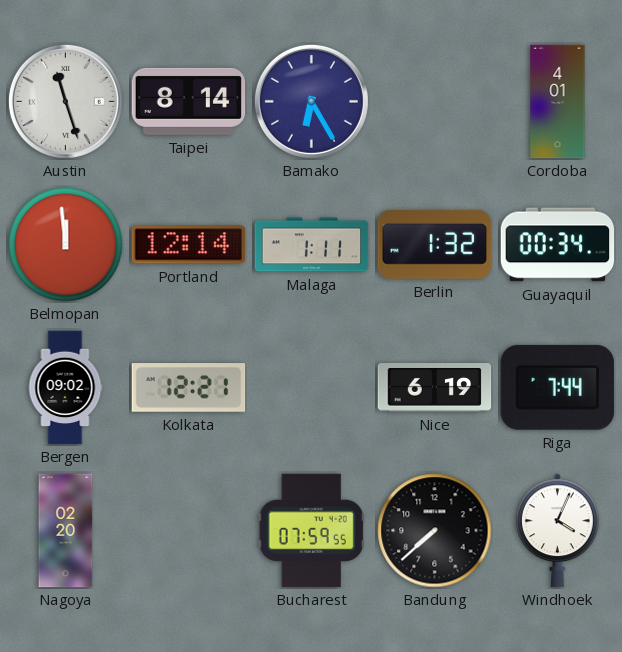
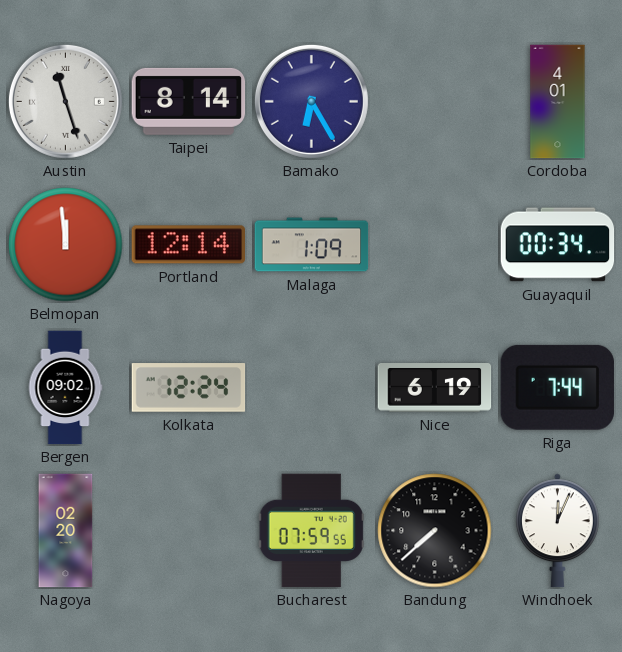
Malaga: 1:11 -> 1:09
Berlin: 1:32 -> none
Kolkata: 12:21 -> 12:24
Windhoek: 4:04 -> 12:04
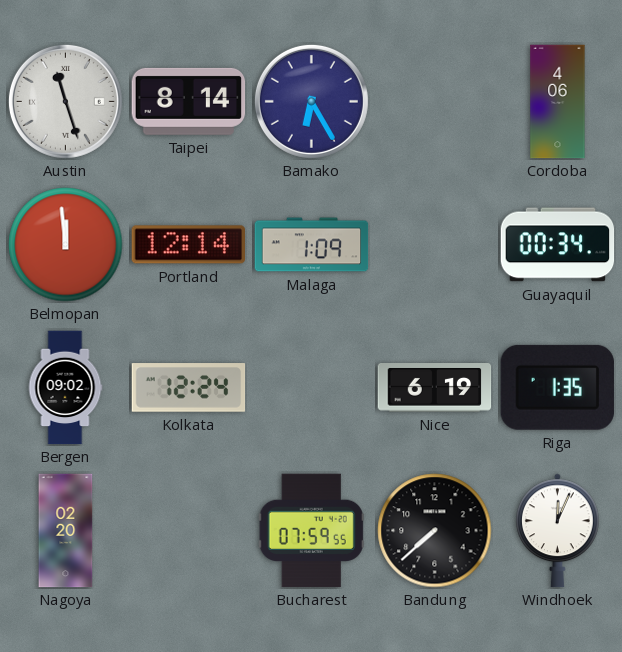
Cordoba: 4:01 -> 4:06
Riga: 7:44 -> 1:35
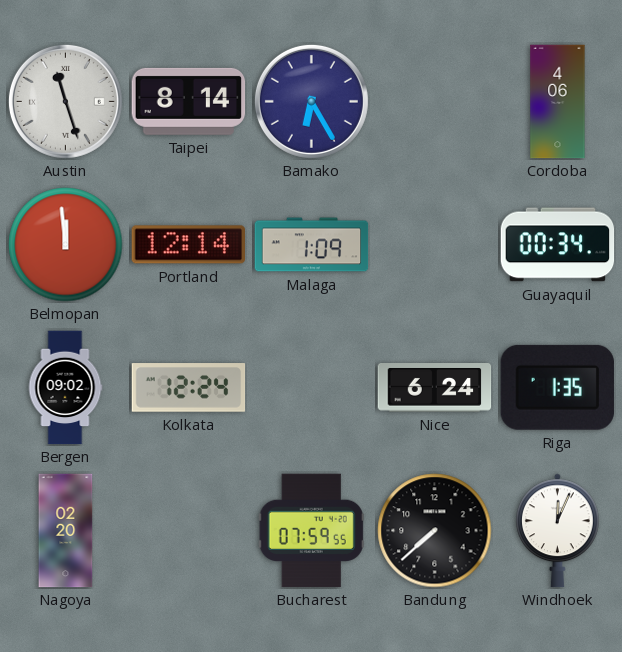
Nice: 6:19 -> 6:24
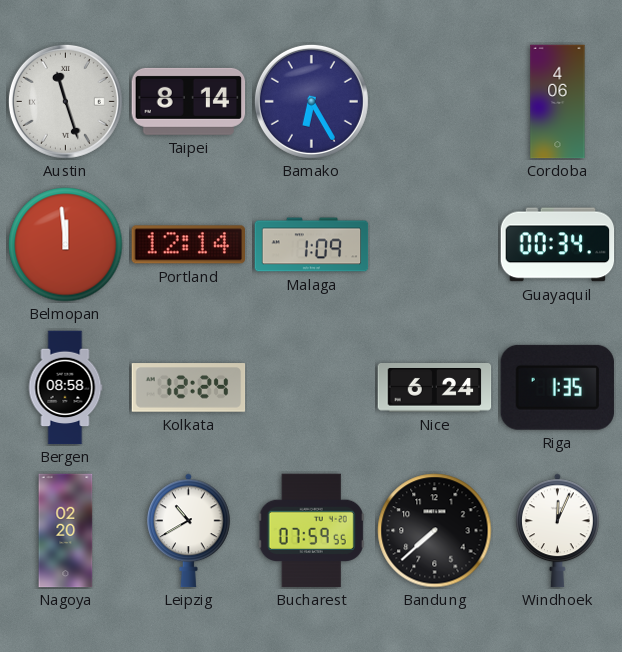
Bergen: 09:02 -> 08:58
Leipzig: none -> 10:40
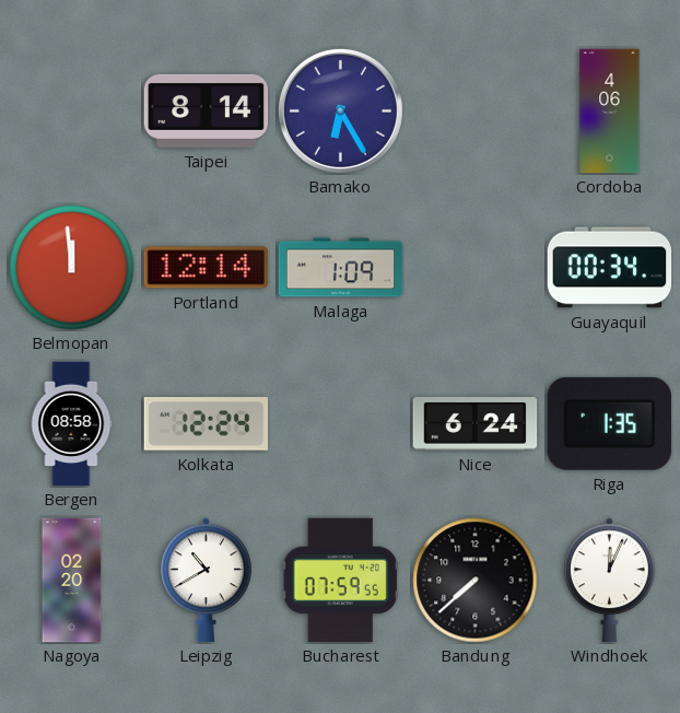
Austin: 11:27 -> none
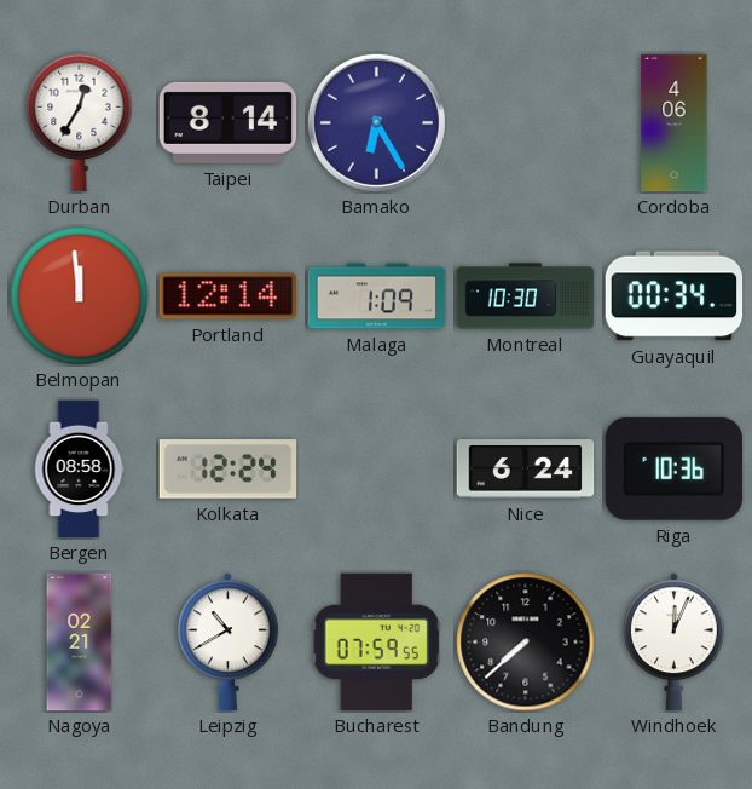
Durban: none -> 12:35
Montreal: none -> 10:30
Riga: 1:35 -> 10:36
Nagoya: 02:20 -> 02:21
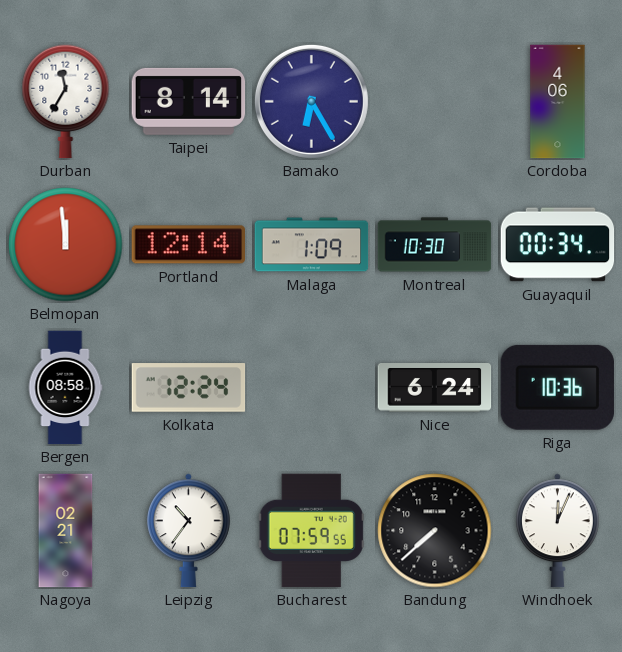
Durban: 12:35 -> 11:35
Leipzig: 10:40 -> 10:36
